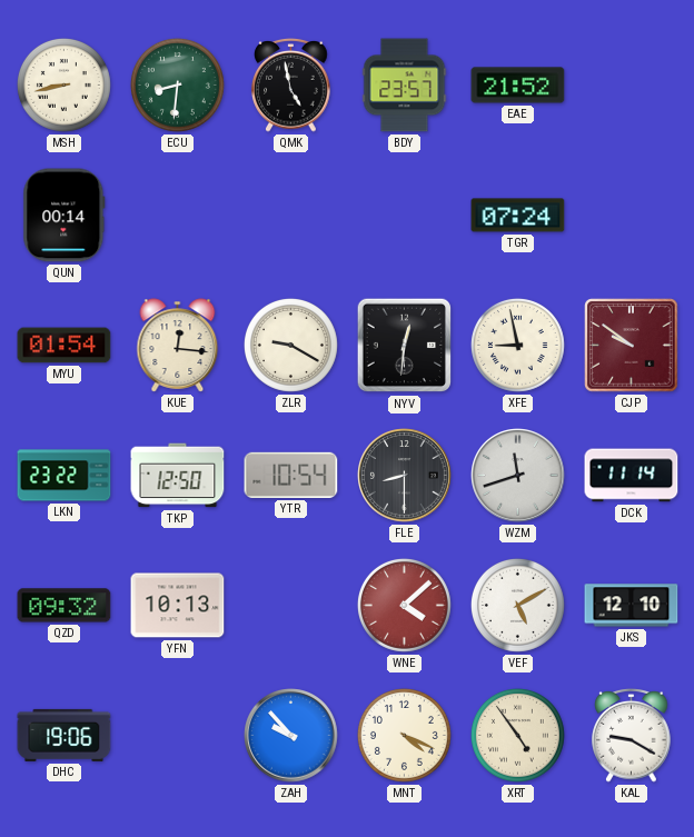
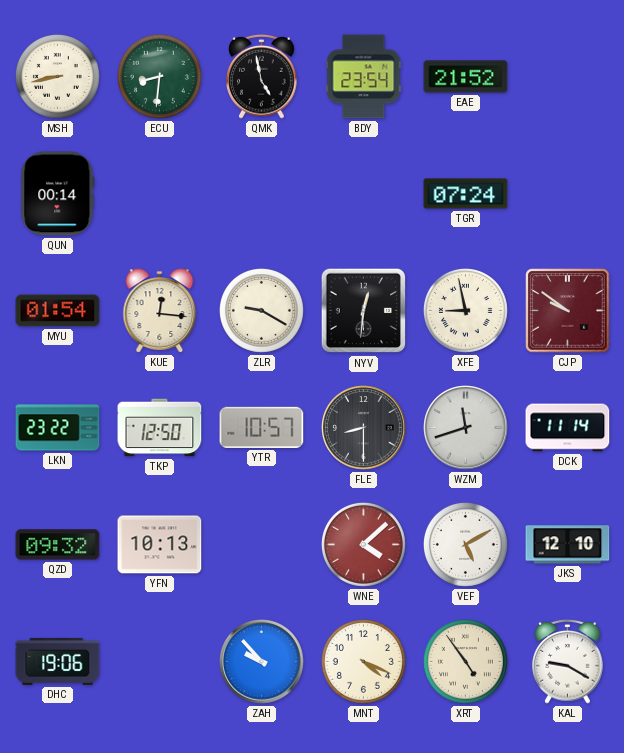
BDY: 23:57 -> 23:54
YTR: 10:54 -> 10:57
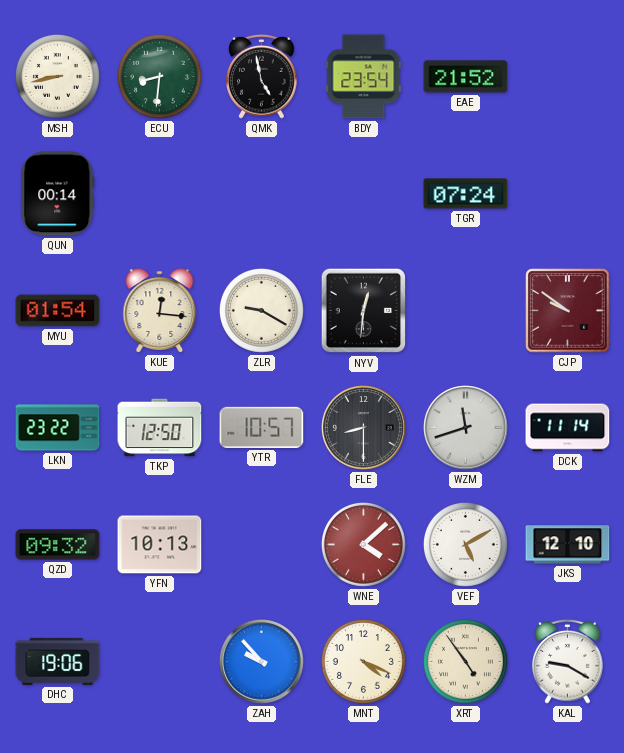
XFE: 8:58 -> none
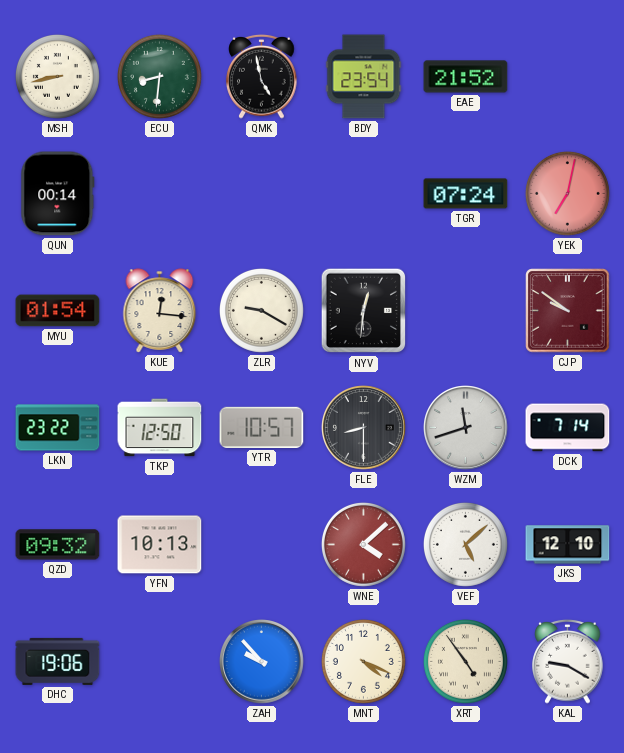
YEK: none -> 7:02
DCK: 11:14 -> 7:14
VEF: 5:10 -> 5:08
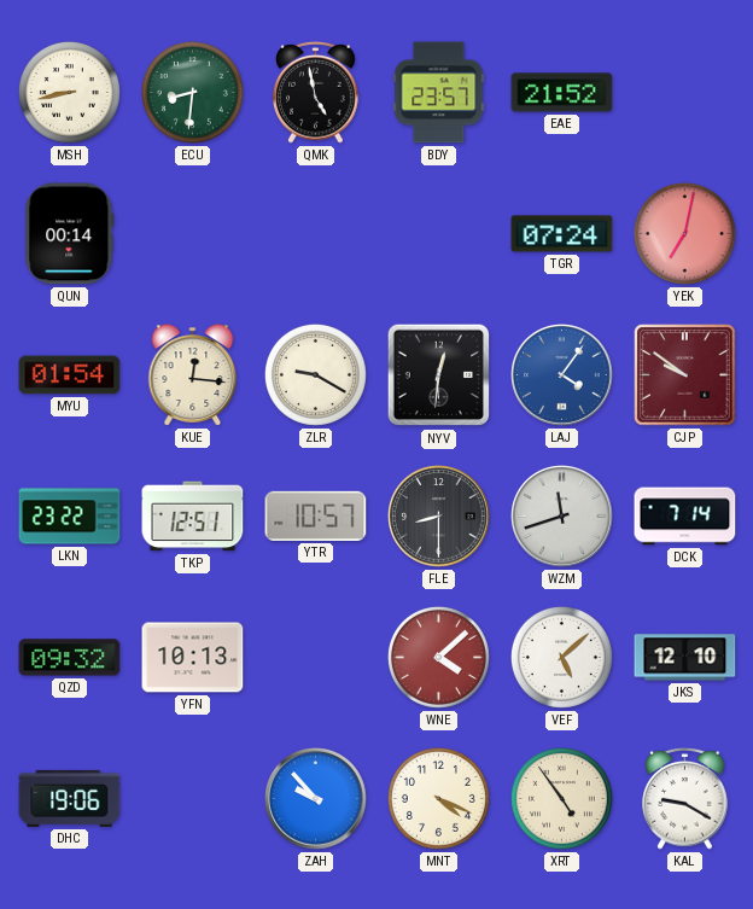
BDY: 23:54 -> 23:57
LAJ: none -> 4:06
TKP: 12:50 -> 12:51
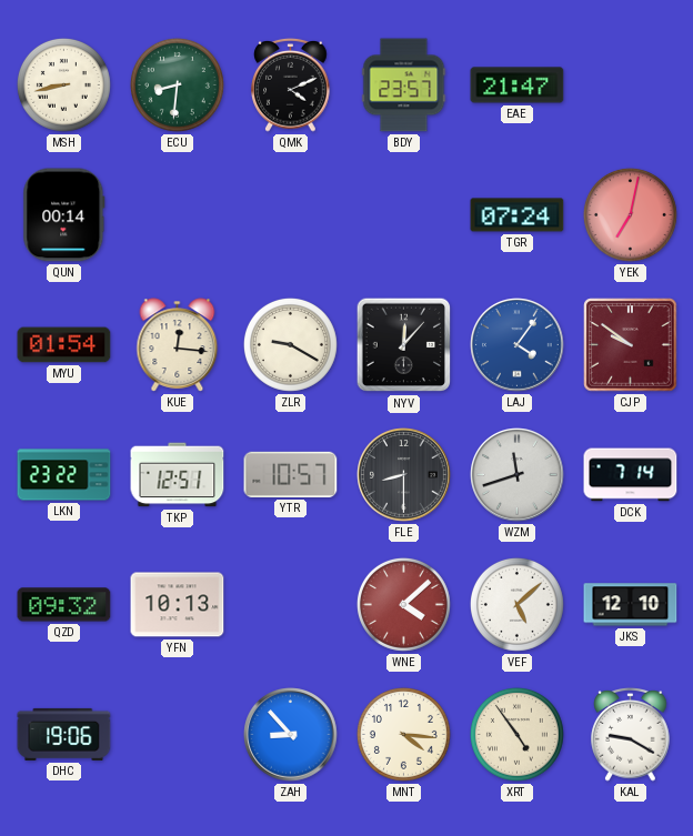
QMK: 4:58 -> 4:11
EAE: 21:52 -> 21:47
NYV: 12:31 -> 12:07
ZAH: 9:53 -> 8:53
MNT: 4:19 -> 4:16
